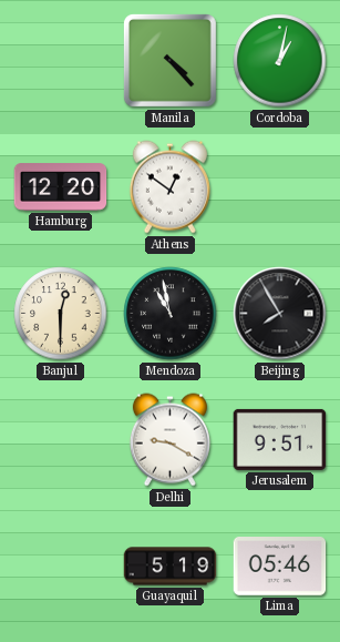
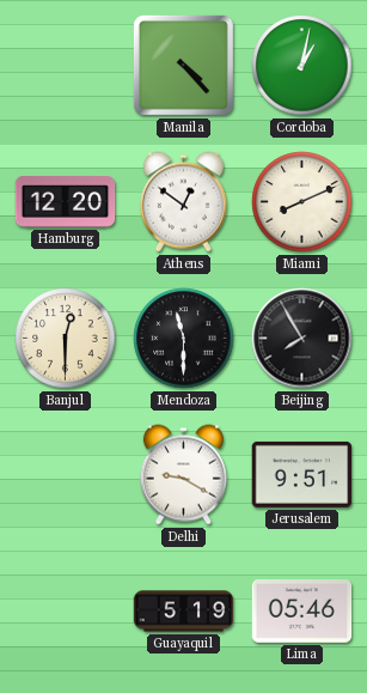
Miami: none -> 8:11
Mendoza: 10:58 -> 11:30
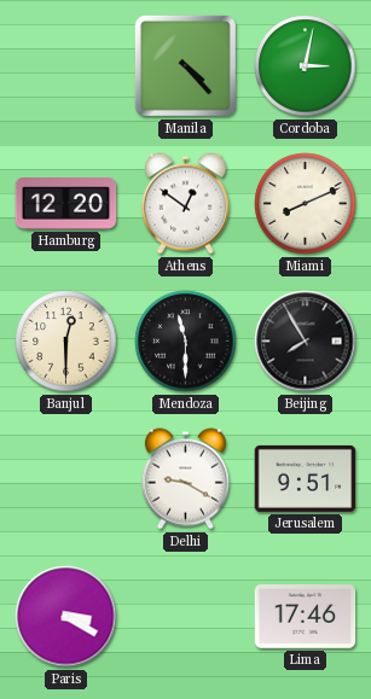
Cordoba: 1:02 -> 3:02
Paris: none -> 3:20
Guayaquil: 5:19 -> none
Lima: 05:46 -> 17:46
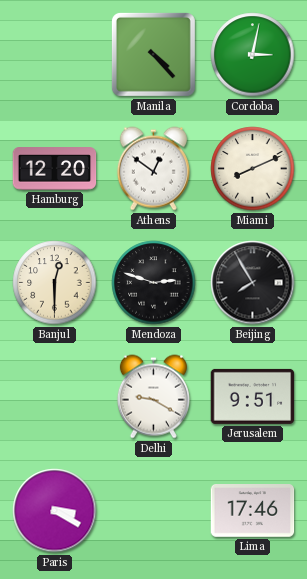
Mendoza: 11:30 -> 2:48
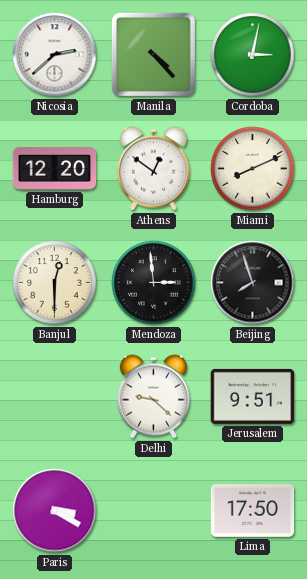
Nicosia: none -> 2:38
Mendoza: 2:48 -> 2:59
Beijing: 7:55 -> 7:57
Delhi: 9:20 -> 9:22
Lima: 17:46 -> 17:50
